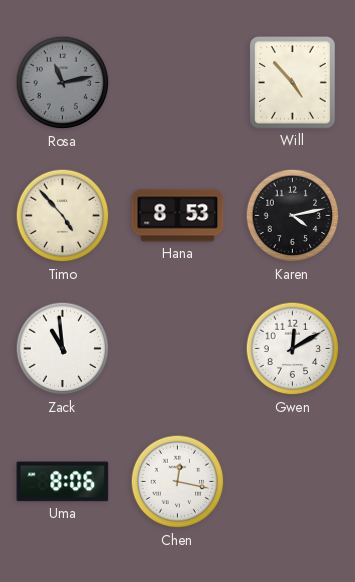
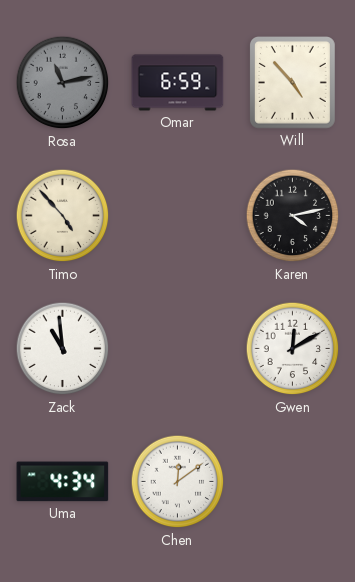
Omar: none -> 6:59
Hana: 8:53 -> none
Uma: 8:06 -> 4:34
Chen: 12:17 -> 12:09
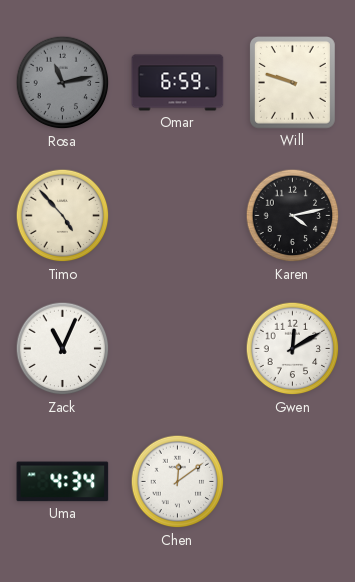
Will: 4:53 -> 9:48
Zack: 10:59 -> 11:04
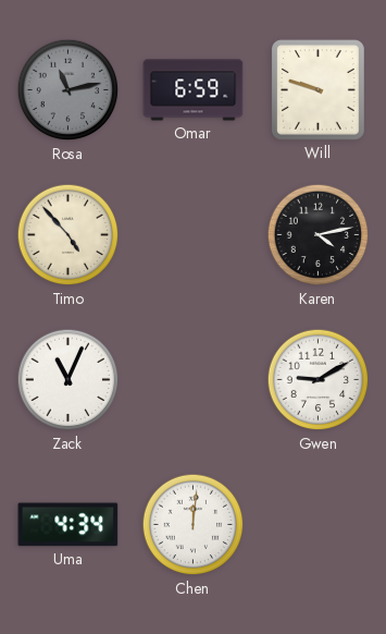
Gwen: 12:10 -> 9:10
Chen: 12:09 -> 12:01
